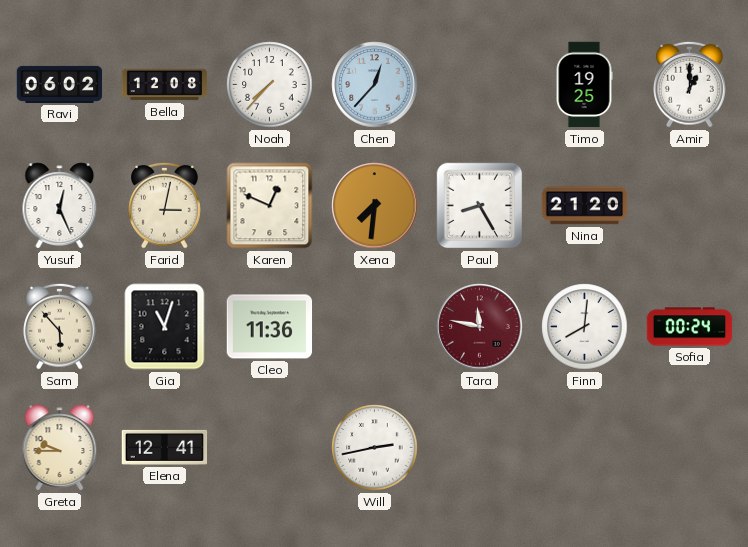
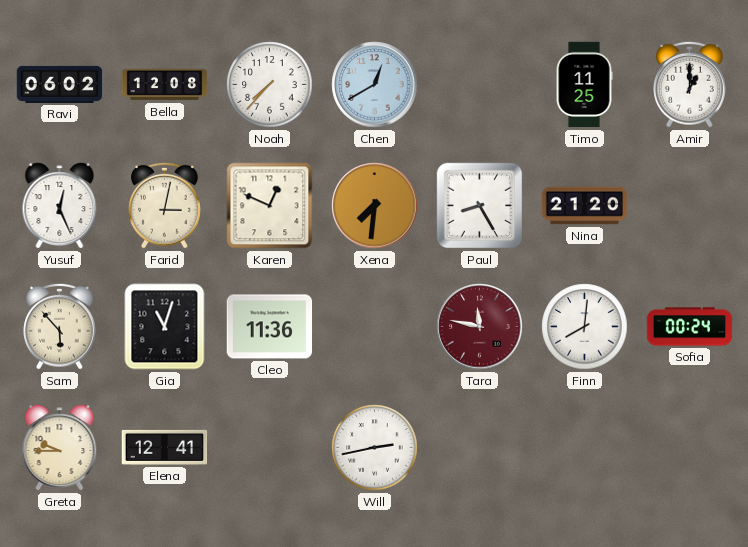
Chen: 12:37 -> 12:40
Timo: 19:25 -> 11:25
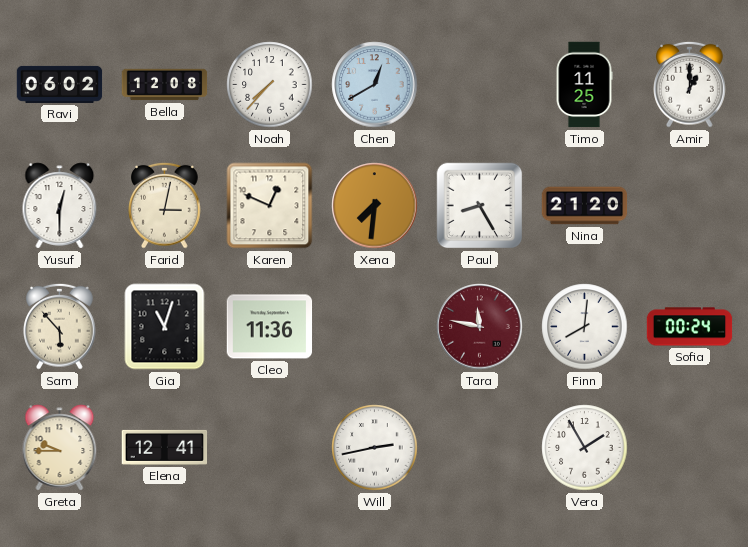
Yusuf: 12:26 -> 12:30
Vera: none -> 1:55
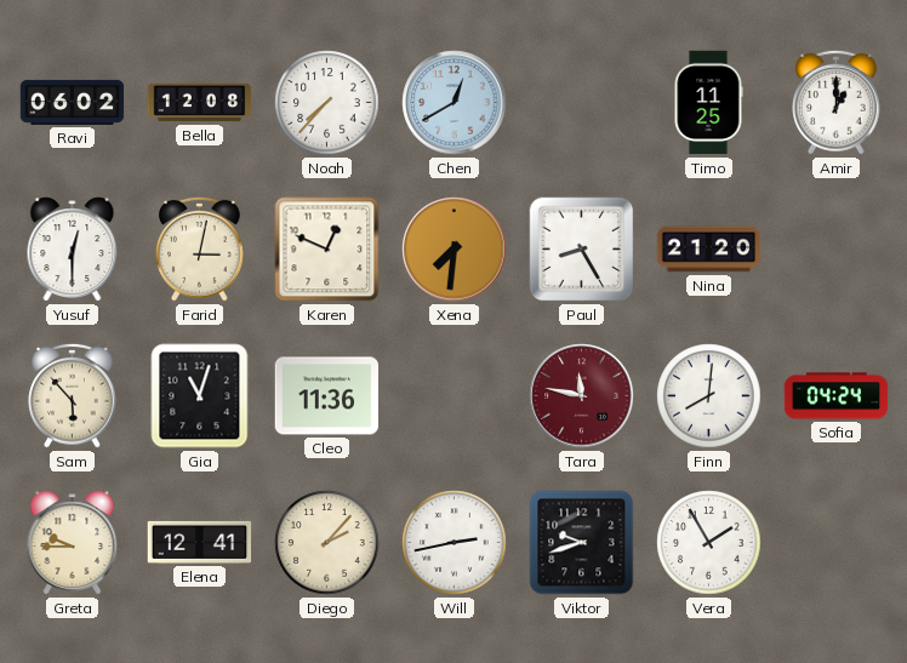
Sofia: 00:24 -> 04:24
Diego: none -> 2:07
Viktor: none -> 9:42
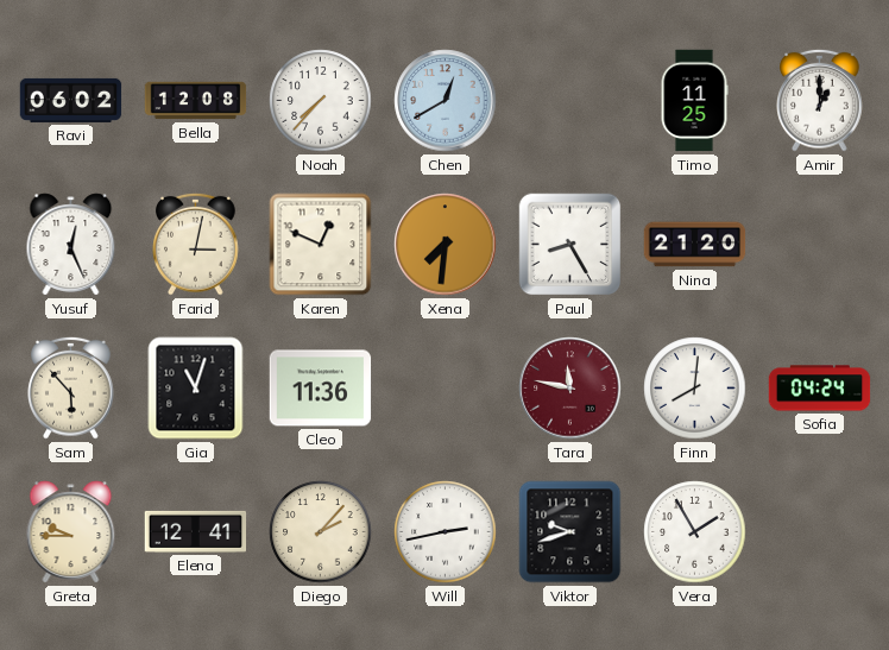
Yusuf: 12:30 -> 12:26
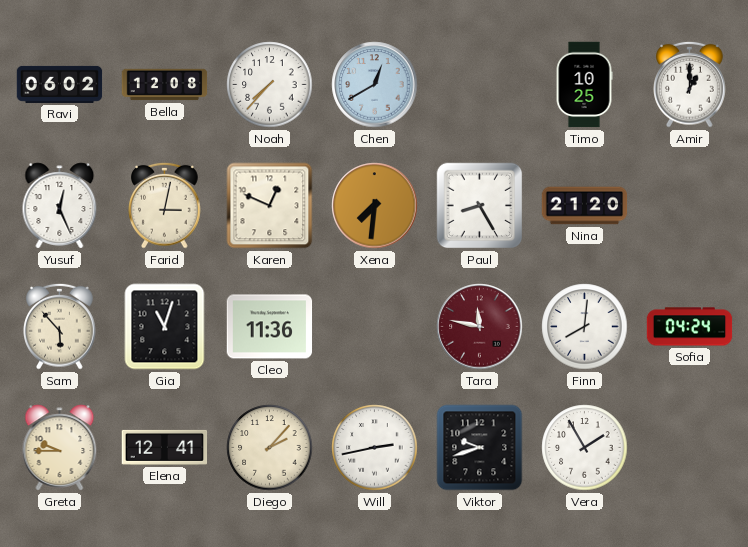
Timo: 11:25 -> 10:25
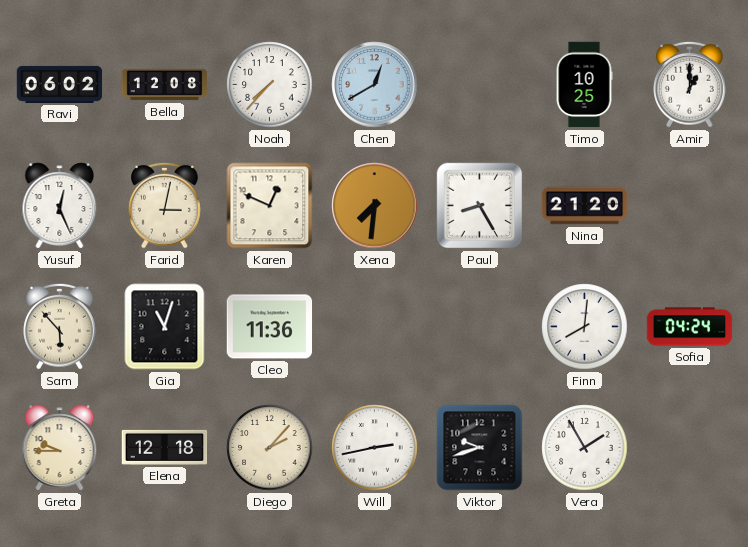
Tara: 11:47 -> none
Elena: 12:41 -> 12:18
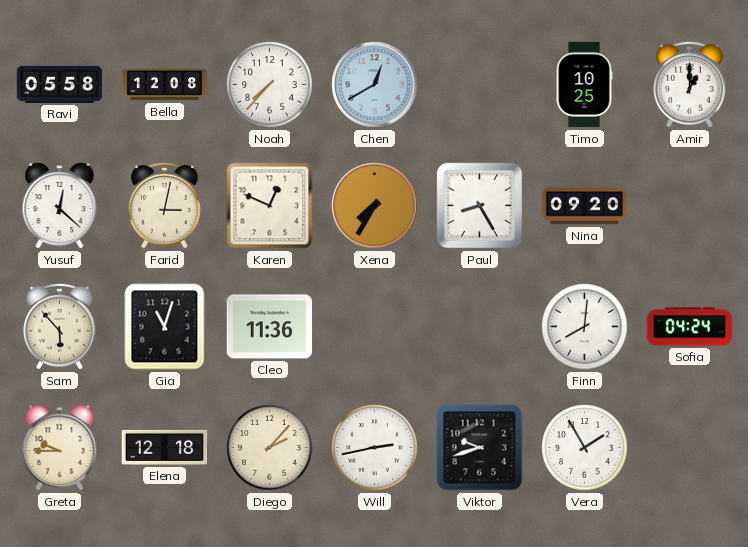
Ravi: 06:02 -> 05:58
Yusuf: 12:26 -> 12:22
Xena: 7:31 -> 7:35
Nina: 21:20 -> 09:20
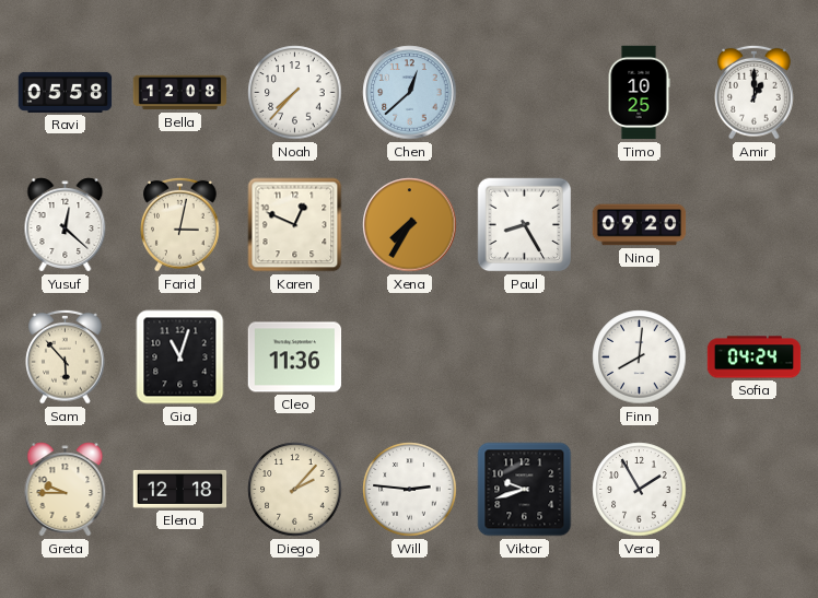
Chen: 12:40 -> 12:38
Will: 2:43 -> 2:46
